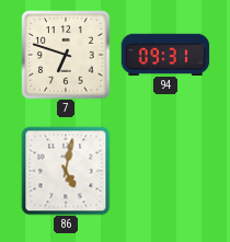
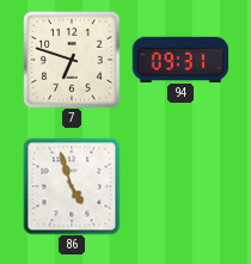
86: 5:02 -> 4:57
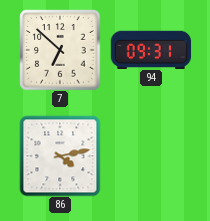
7: 6:48 -> 6:52
86: 4:57 -> 4:13
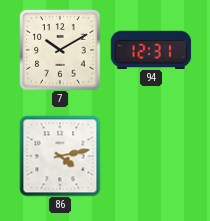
7: 6:52 -> 10:10
94: 09:31 -> 12:31
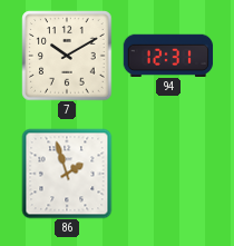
86: 4:13 -> 1:57
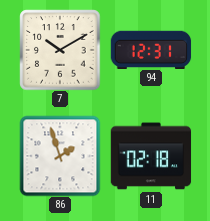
11: none -> 02:18
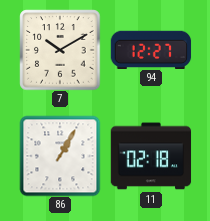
94: 12:31 -> 12:27
86: 1:57 -> 1:05
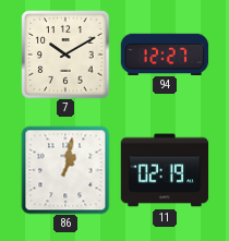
86: 1:05 -> 1:02
11: 02:18 -> 02:19
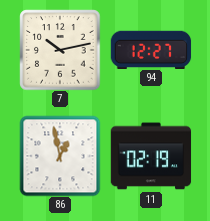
7: 10:10 -> 10:13
86: 1:02 -> 12:58
